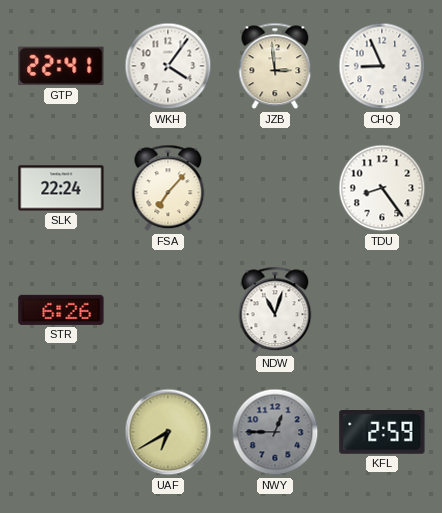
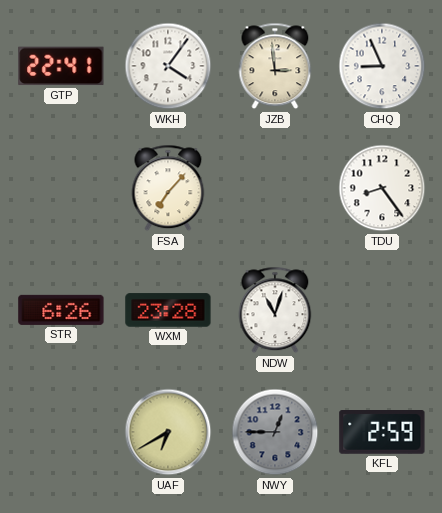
SLK: 22:24 -> none
WXM: none -> 23:28
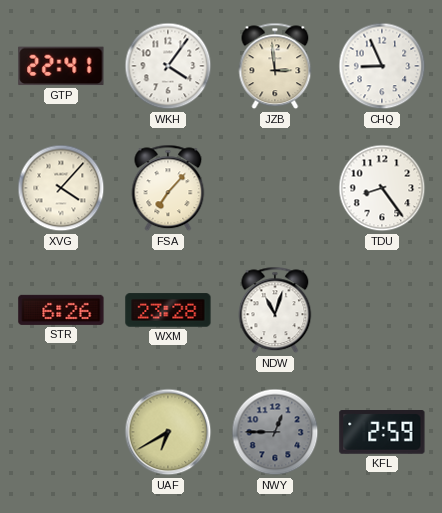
XVG: none -> 4:07
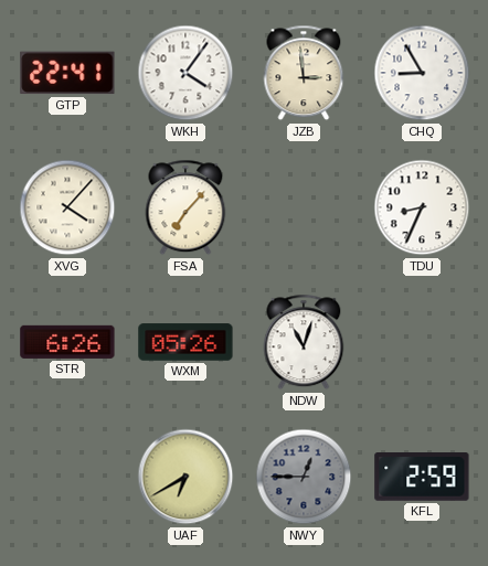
CHQ: 8:56 -> 8:55
TDU: 8:24 -> 8:34
WXM: 23:28 -> 05:26
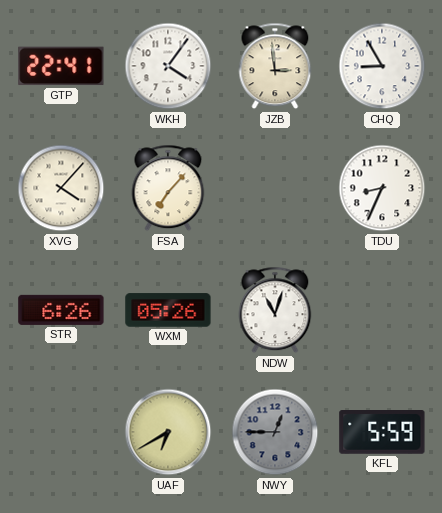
KFL: 2:59 -> 5:59
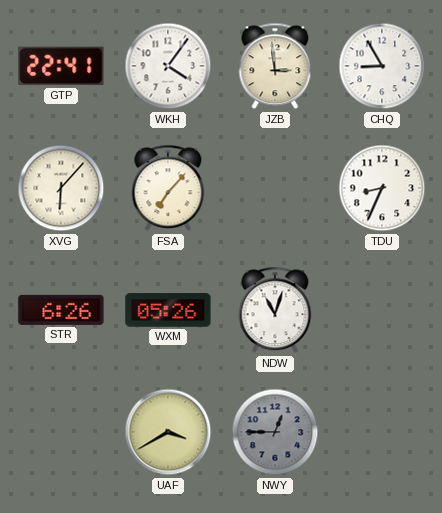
XVG: 4:07 -> 6:07
UAF: 6:40 -> 3:40
KFL: 5:59 -> none
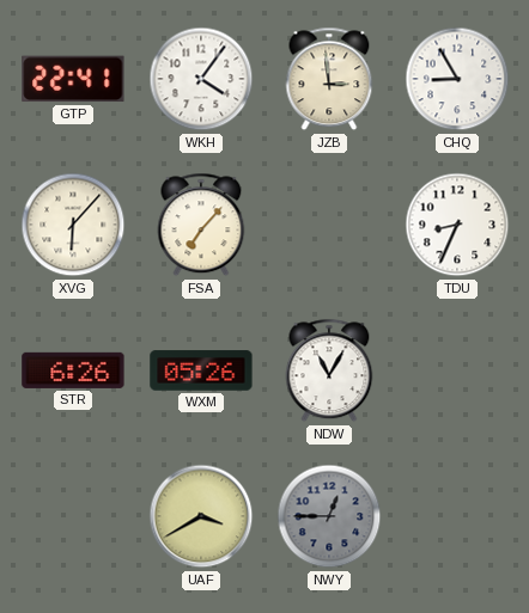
NDW: 11:03 -> 11:05
